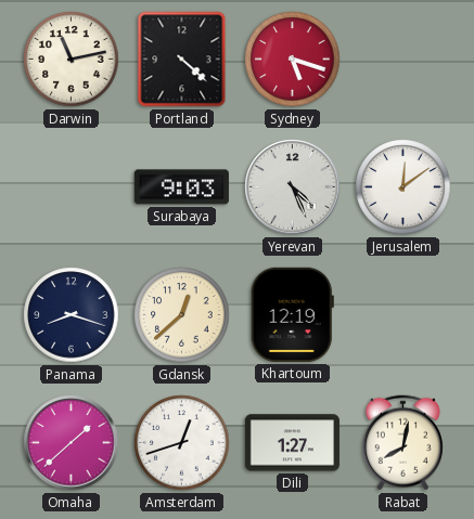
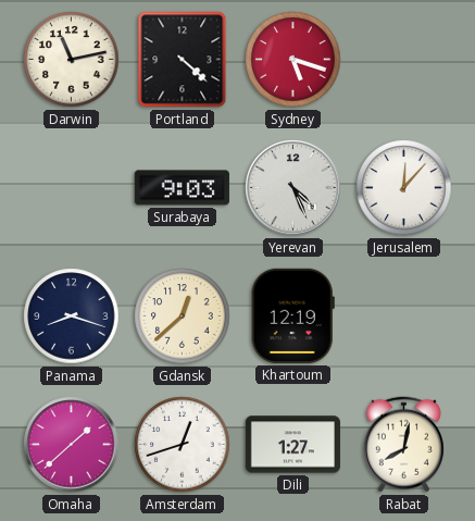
Jerusalem: 12:09 -> 12:07
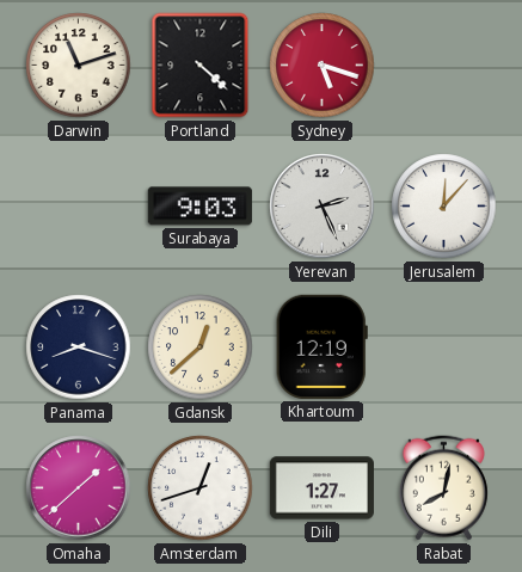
Darwin: 11:13 -> 11:12
Yerevan: 4:26 -> 2:26
